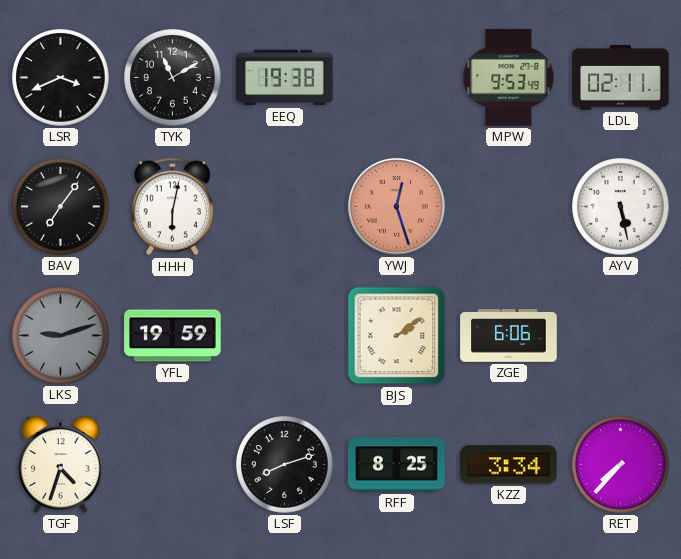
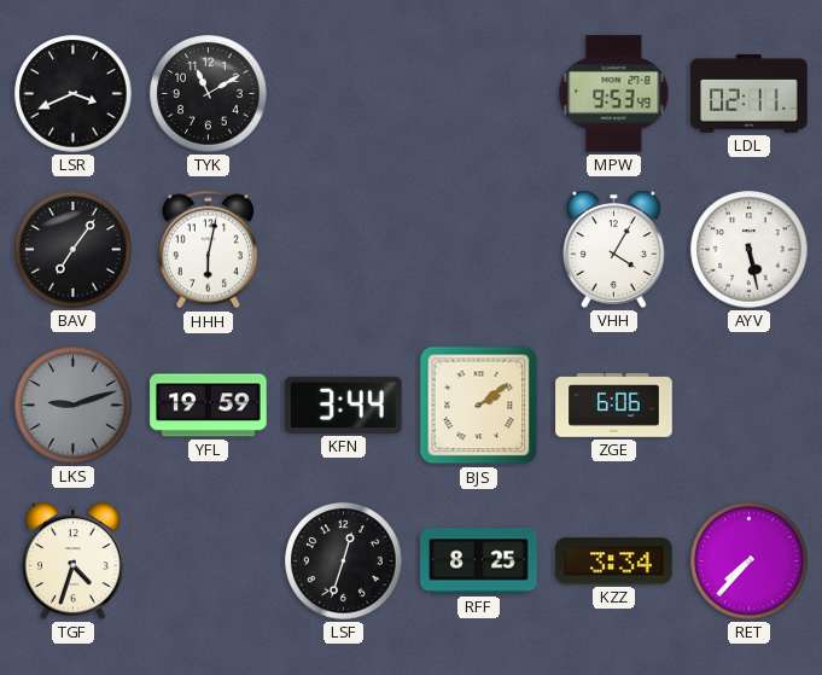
EEQ: 19:38 -> none
YWJ: 12:27 -> none
VHH: none -> 4:05
KFN: none -> 3:44
LSF: 8:12 -> 12:33
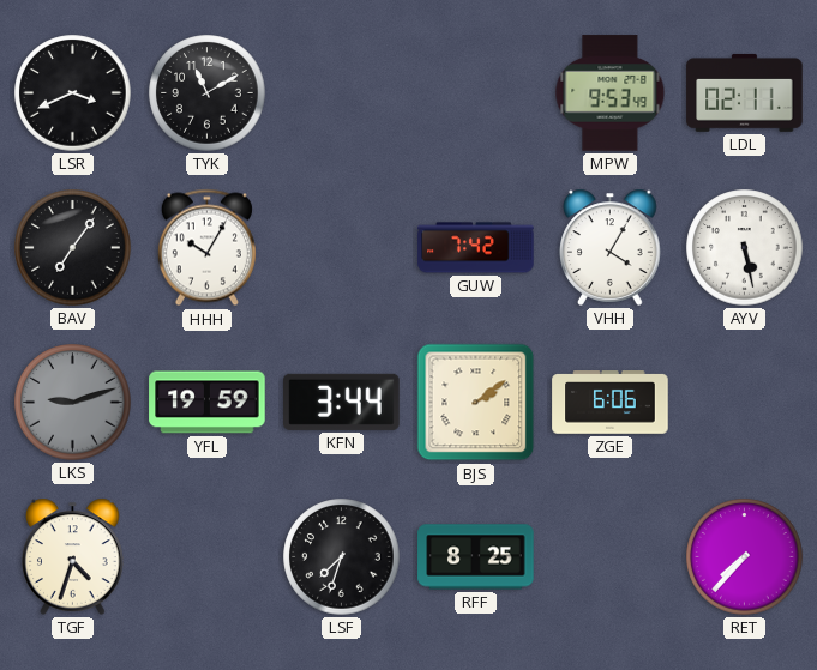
HHH: 6:02 -> 10:05
GUW: none -> 7:42
LSF: 12:33 -> 7:33
KZZ: 3:34 -> none
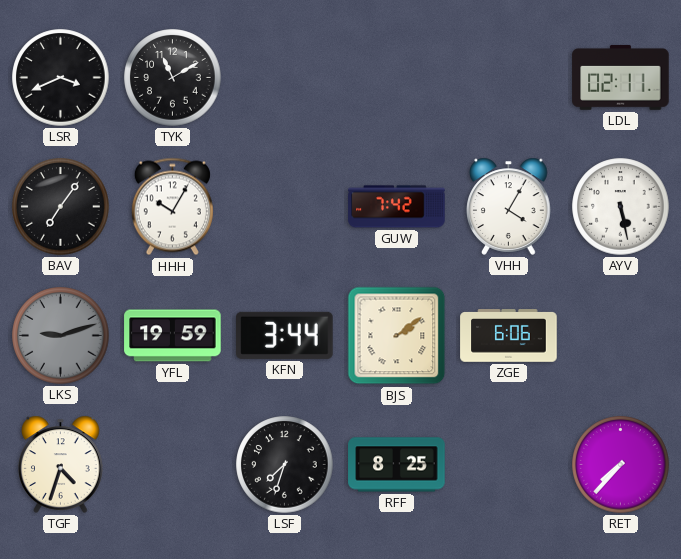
MPW: 9:53 -> none
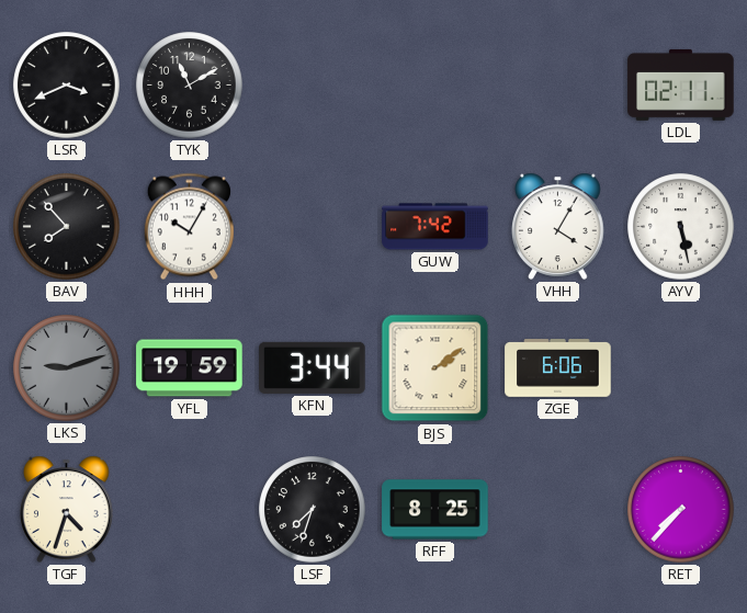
BAV: 7:06 -> 7:53
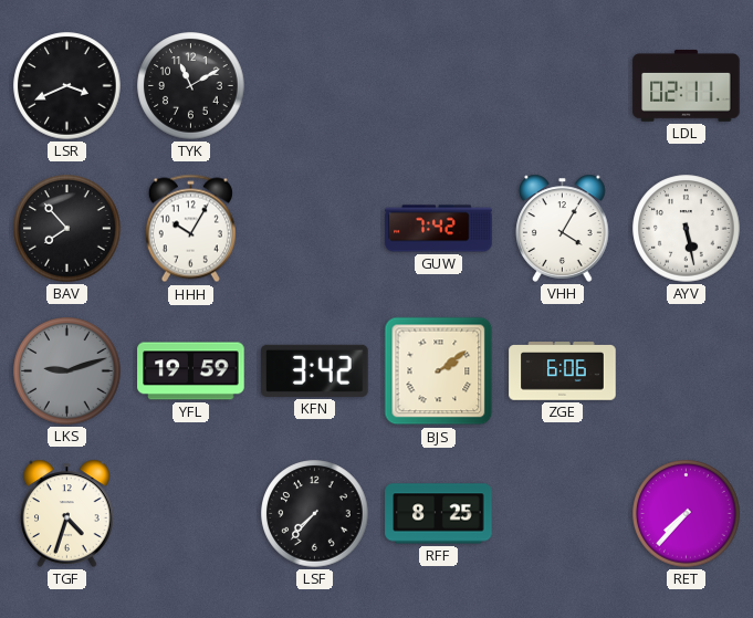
KFN: 3:44 -> 3:42
LSF: 7:33 -> 7:37
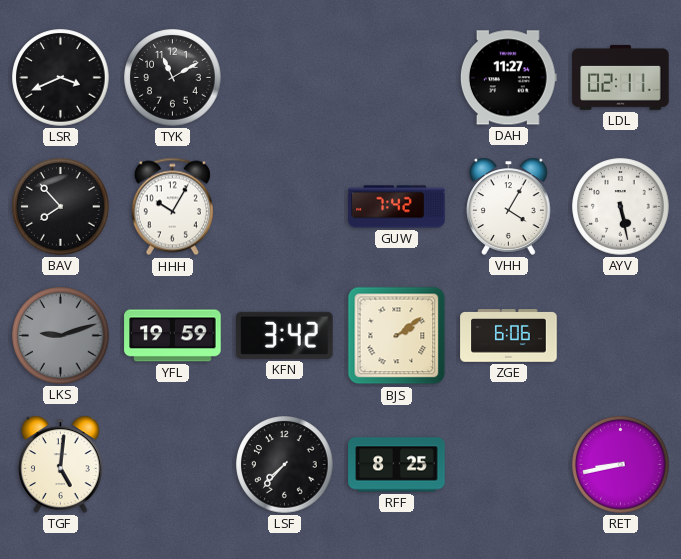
DAH: none -> 11:27
TGF: 4:33 -> 5:01
RET: 7:37 -> 8:43
